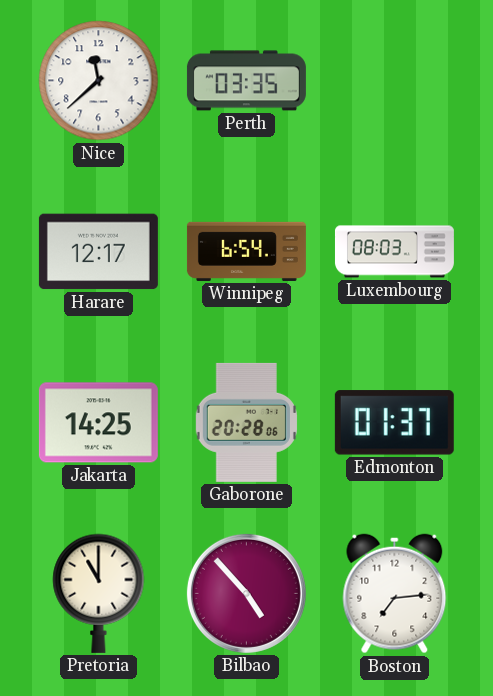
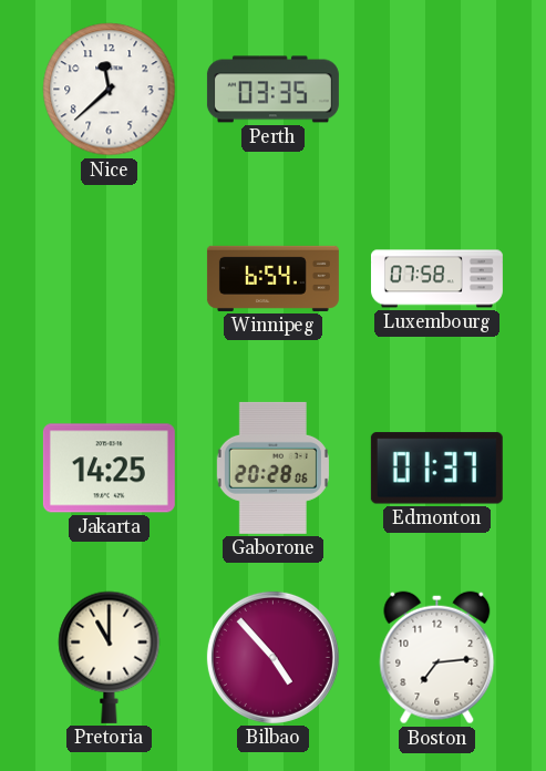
Harare: 12:17 -> none
Luxembourg: 08:03 -> 07:58
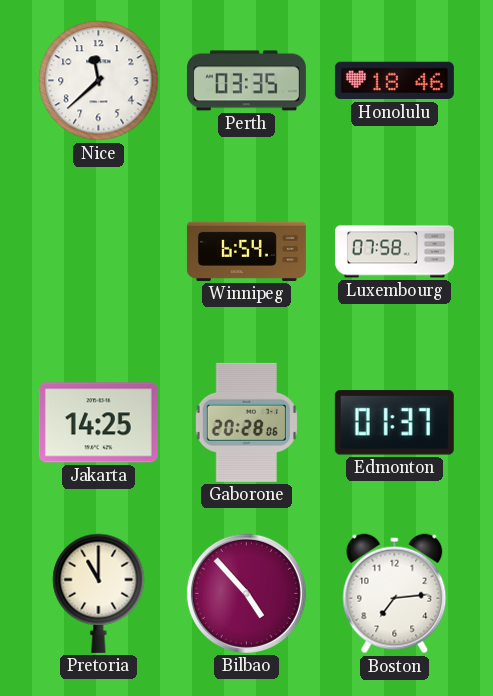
Honolulu: none -> 18:46
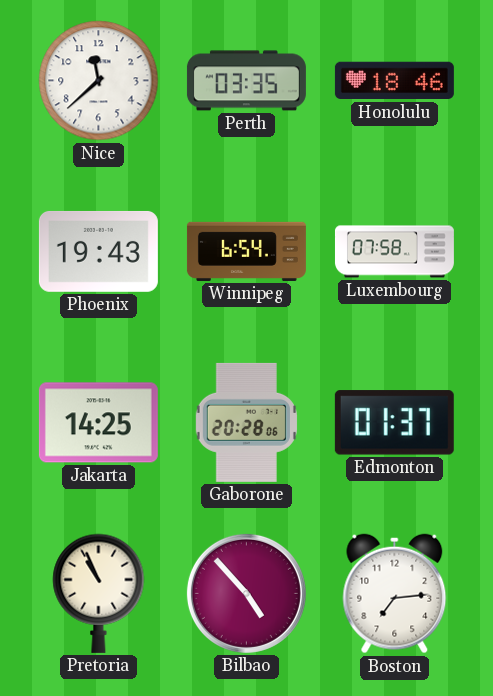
Phoenix: none -> 19:43
Pretoria: 11:00 -> 10:56
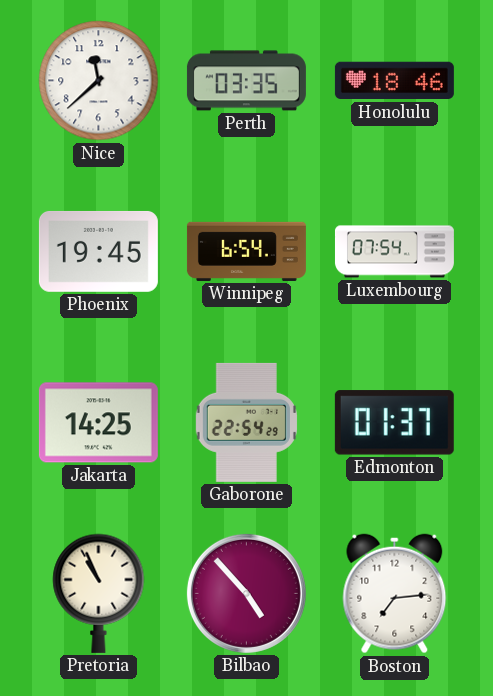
Phoenix: 19:43 -> 19:45
Luxembourg: 07:58 -> 07:54
Gaborone: 20:28 -> 22:54
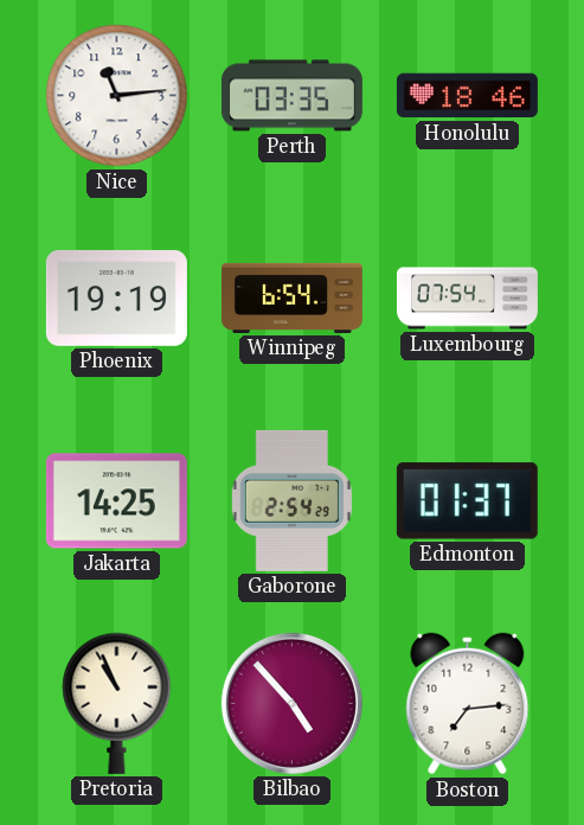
Nice: 11:38 -> 11:14
Phoenix: 19:45 -> 19:19
Gaborone: 22:54 -> 2:54
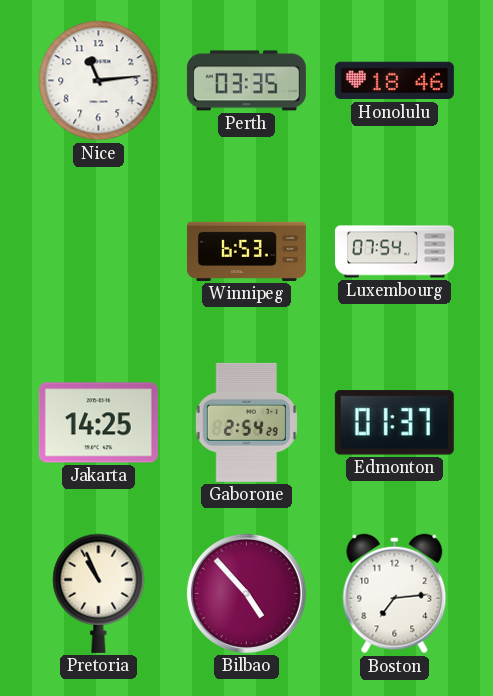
Phoenix: 19:19 -> none
Winnipeg: 6:54 -> 6:53
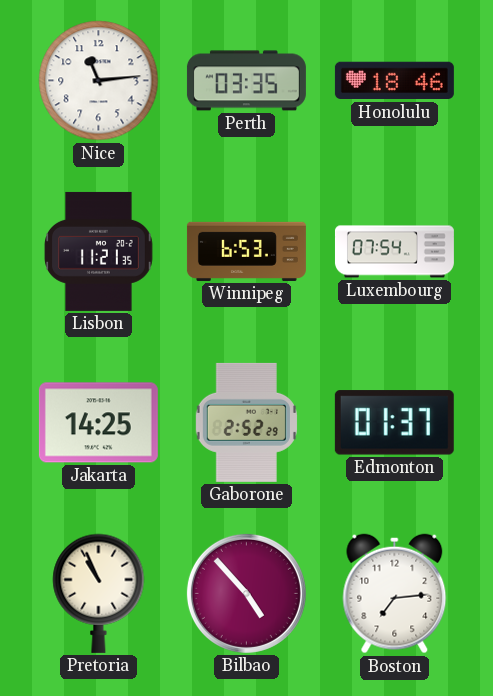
Lisbon: none -> 11:21
Gaborone: 2:54 -> 2:52
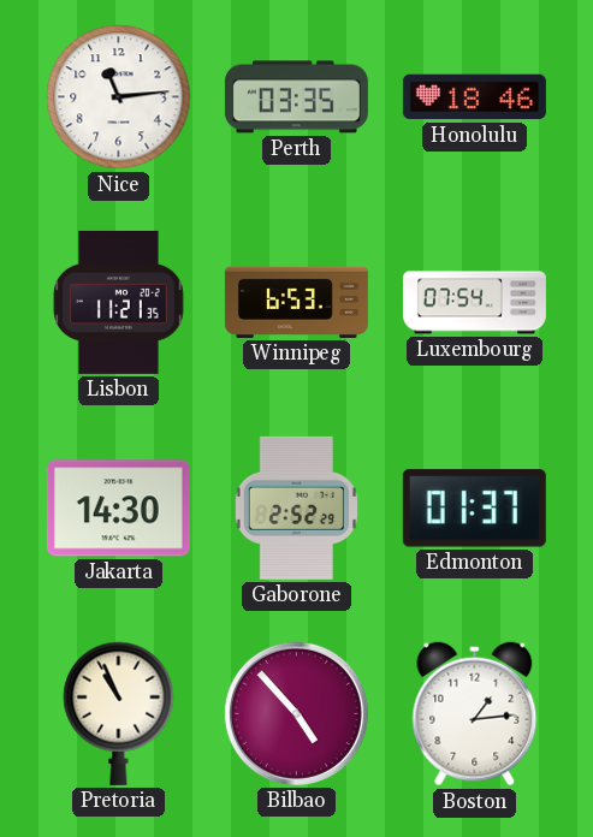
Jakarta: 14:25 -> 14:30
Boston: 7:14 -> 1:14
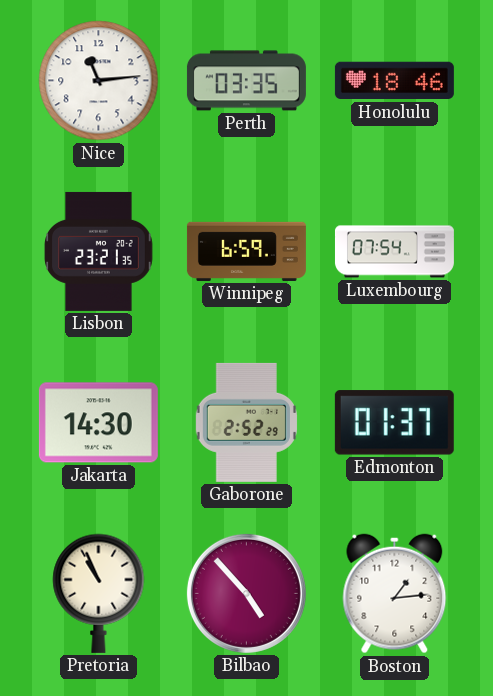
Lisbon: 11:21 -> 23:21
Winnipeg: 6:53 -> 6:59
